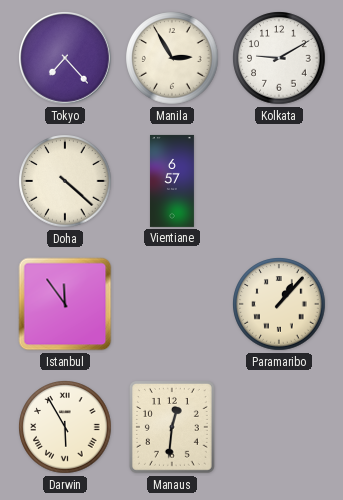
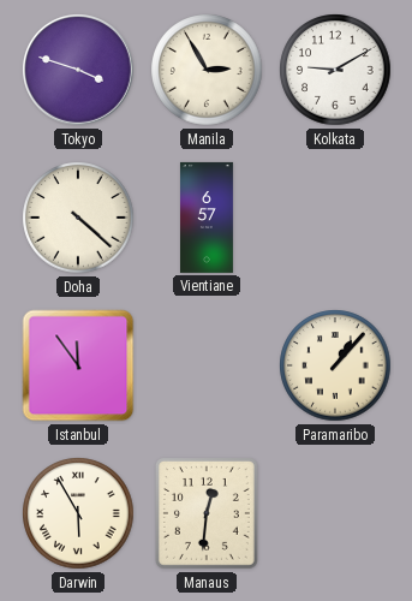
Tokyo: 7:23 -> 3:48
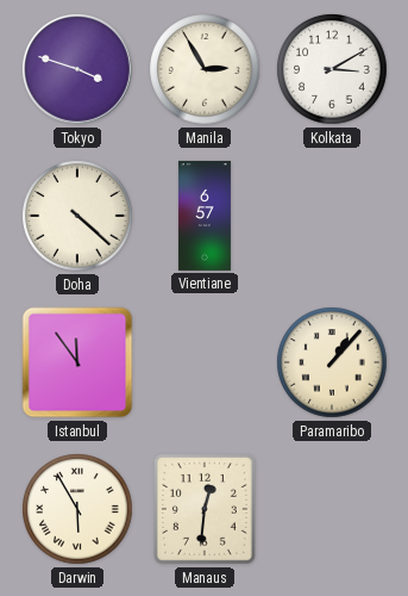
Kolkata: 9:10 -> 3:10
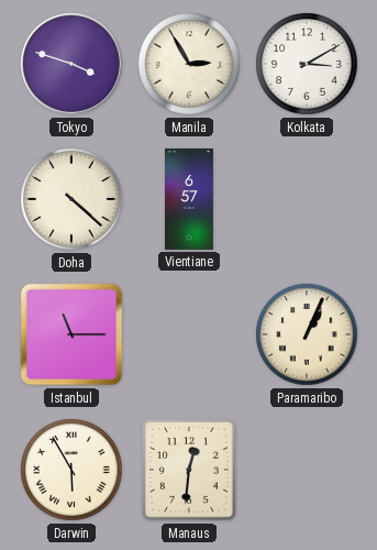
Istanbul: 11:54 -> 11:15
Paramaribo: 1:07 -> 1:04
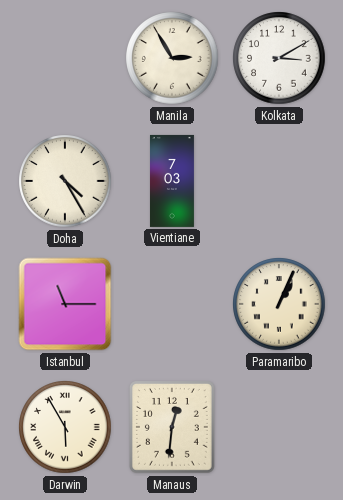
Tokyo: 3:48 -> none
Doha: 4:22 -> 4:25
Vientiane: 6:57 -> 7:03
